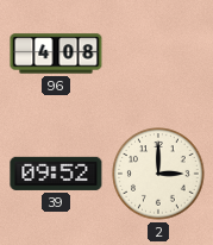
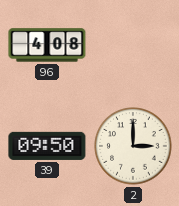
39: 09:52 -> 09:50
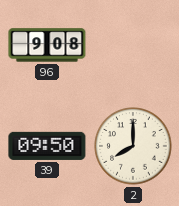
96: 4:08 -> 9:08
2: 3:00 -> 8:00
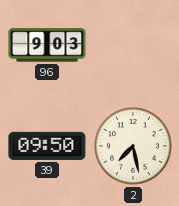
96: 9:08 -> 9:03
2: 8:00 -> 7:28
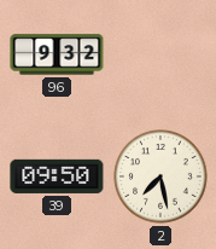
96: 9:03 -> 9:32
